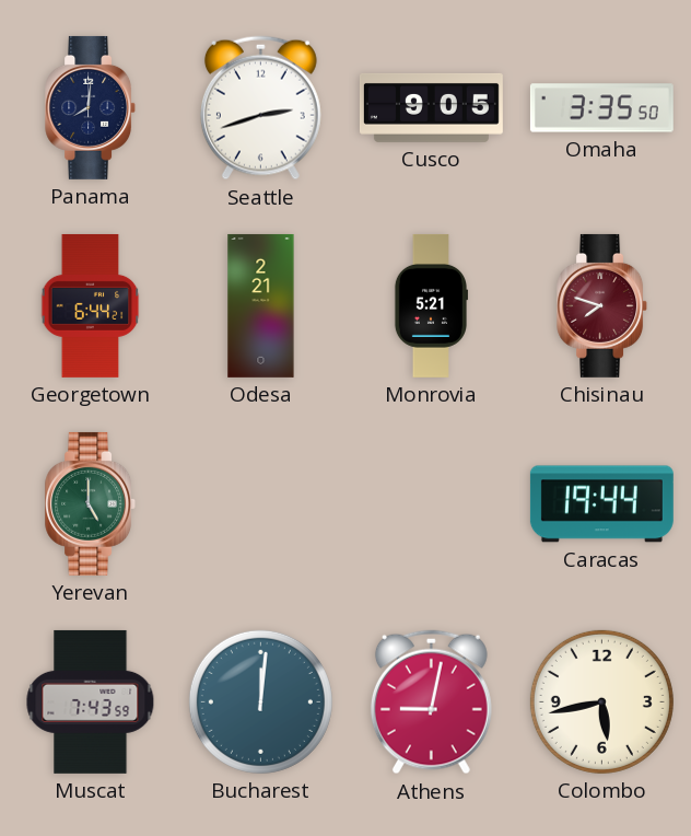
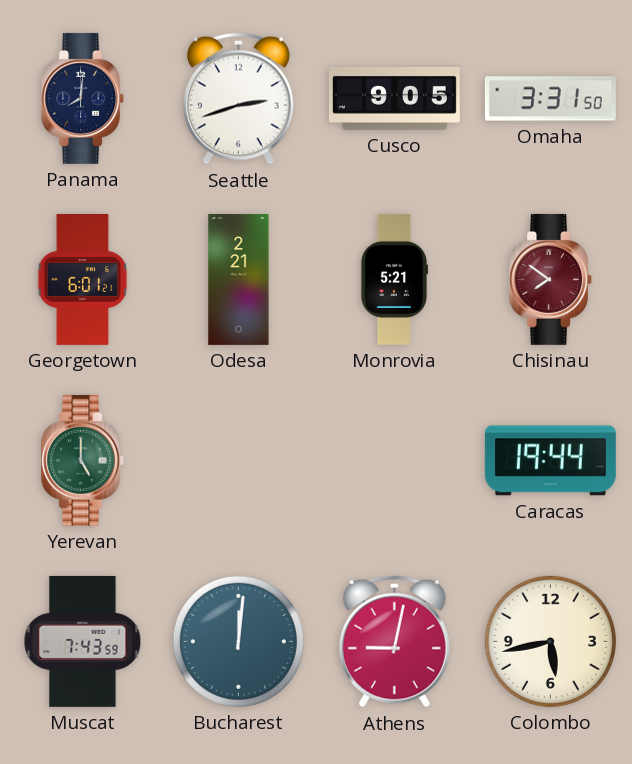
Omaha: 3:35 -> 3:31
Georgetown: 6:44 -> 6:01
Chisinau: 7:48 -> 7:51
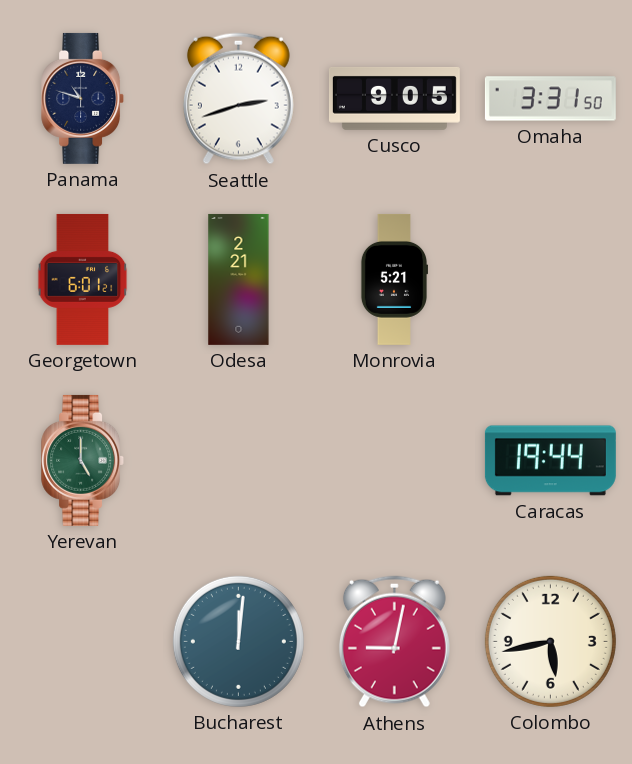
Panama: 8:01 -> 10:48
Chisinau: 7:51 -> none
Muscat: 7:43 -> none
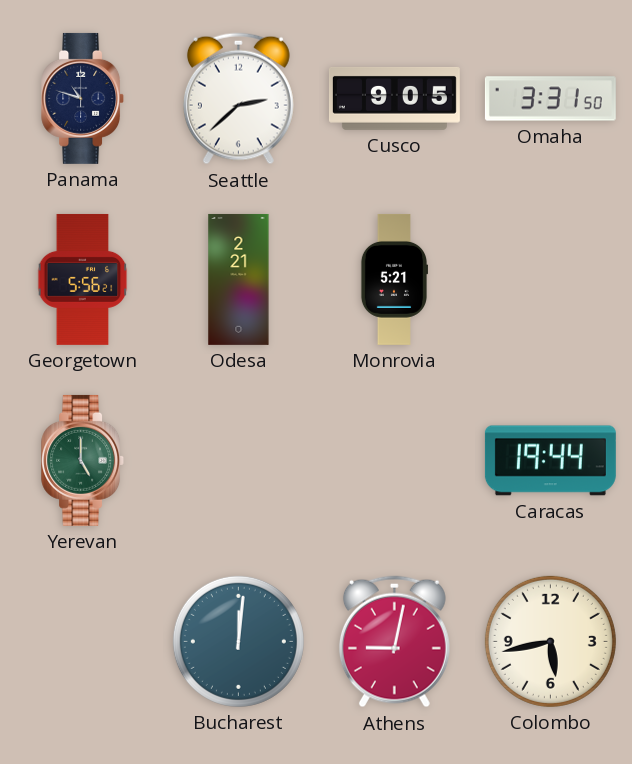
Seattle: 2:42 -> 2:38
Georgetown: 6:01 -> 5:56
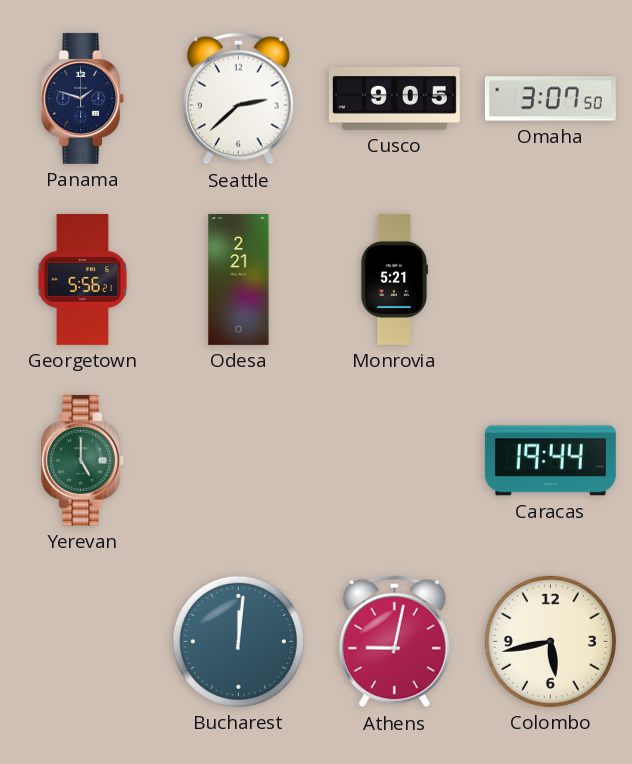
Panama: 10:48 -> 1:48
Omaha: 3:31 -> 3:07
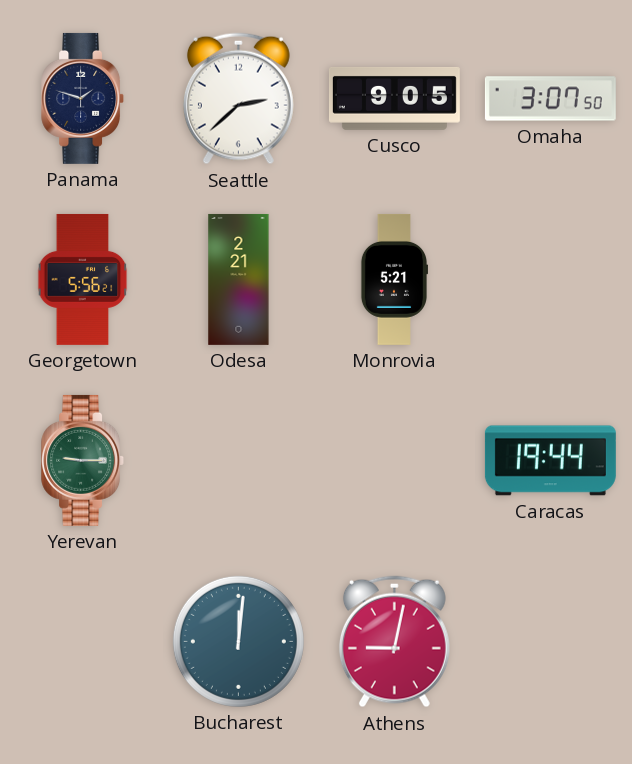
Yerevan: 5:00 -> 9:15
Colombo: 5:43 -> none
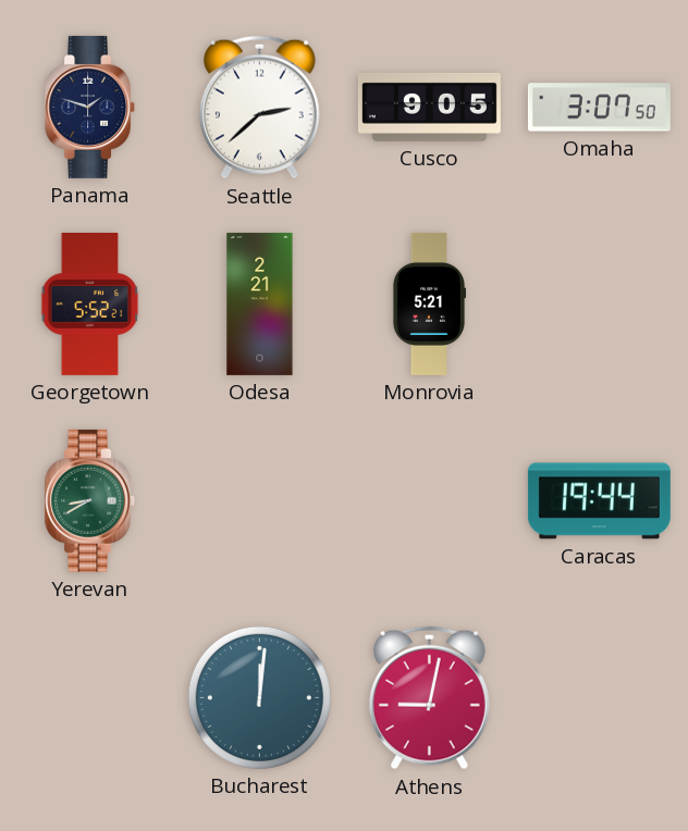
Georgetown: 5:56 -> 5:52
Yerevan: 9:15 -> 8:40
